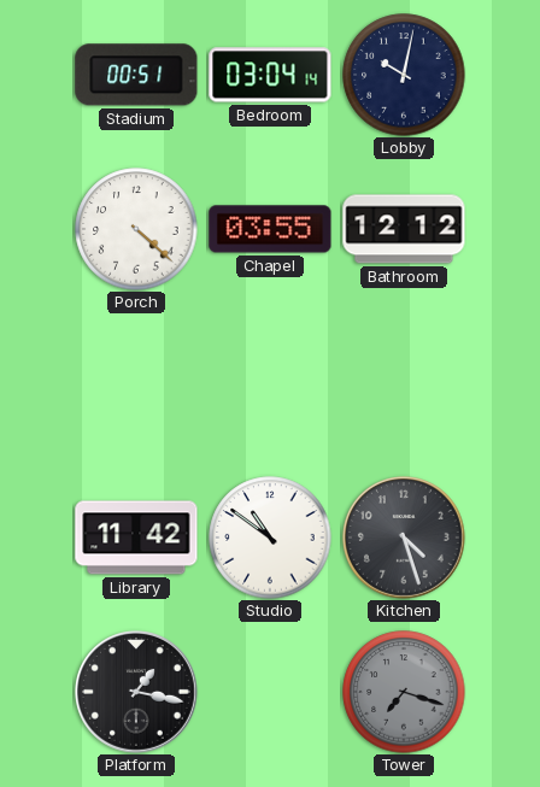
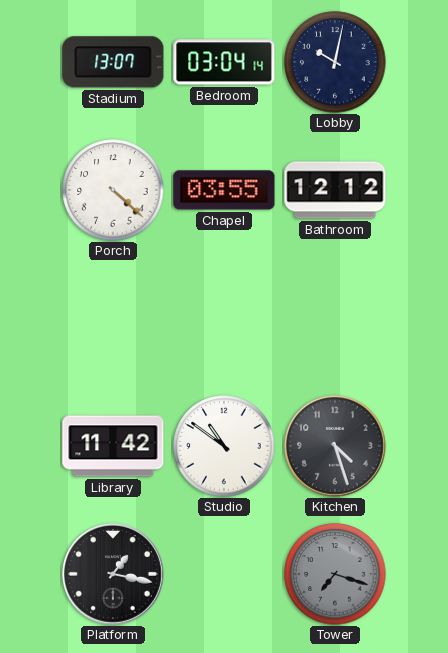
Stadium: 00:51 -> 13:07
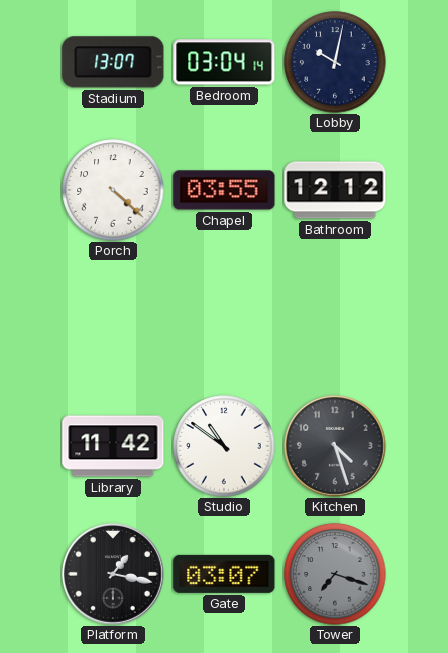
Gate: none -> 03:07
